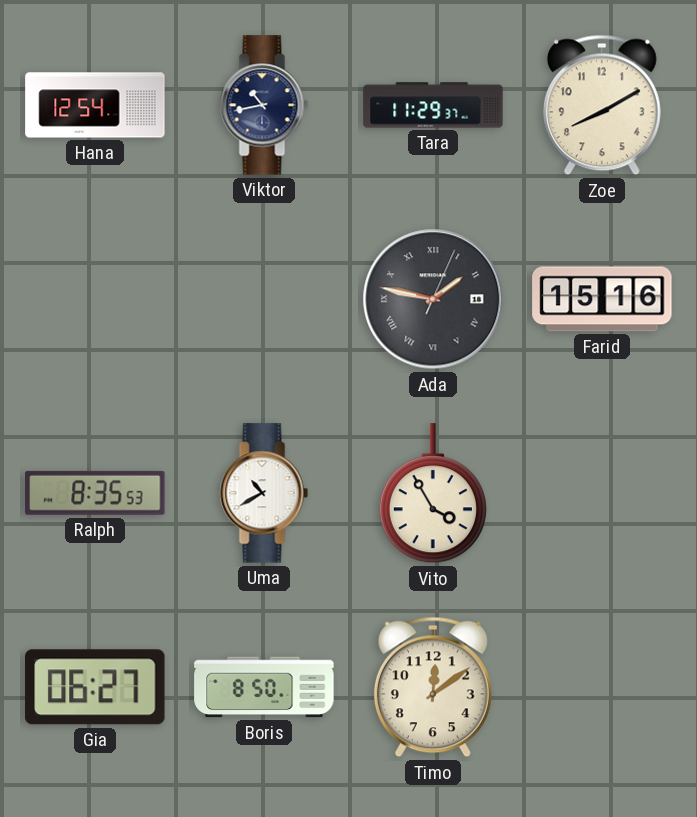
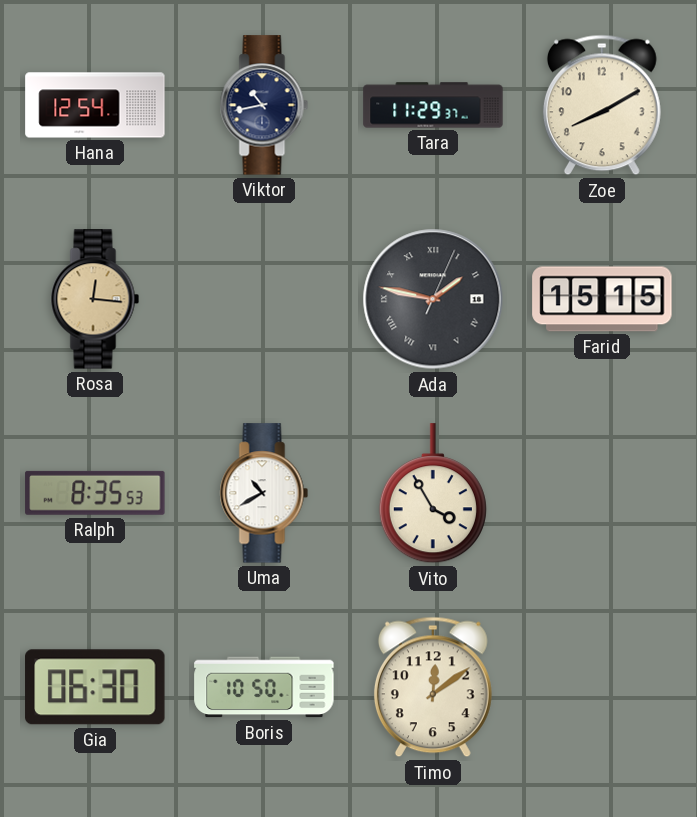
Rosa: none -> 12:16
Farid: 15:16 -> 15:15
Gia: 06:27 -> 06:30
Boris: 8:50 -> 10:50
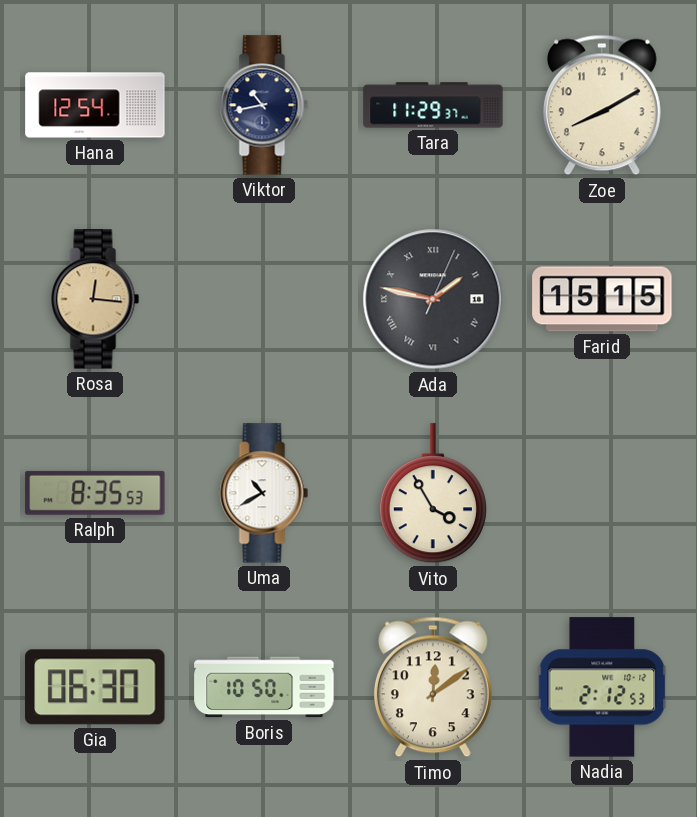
Nadia: none -> 2:12
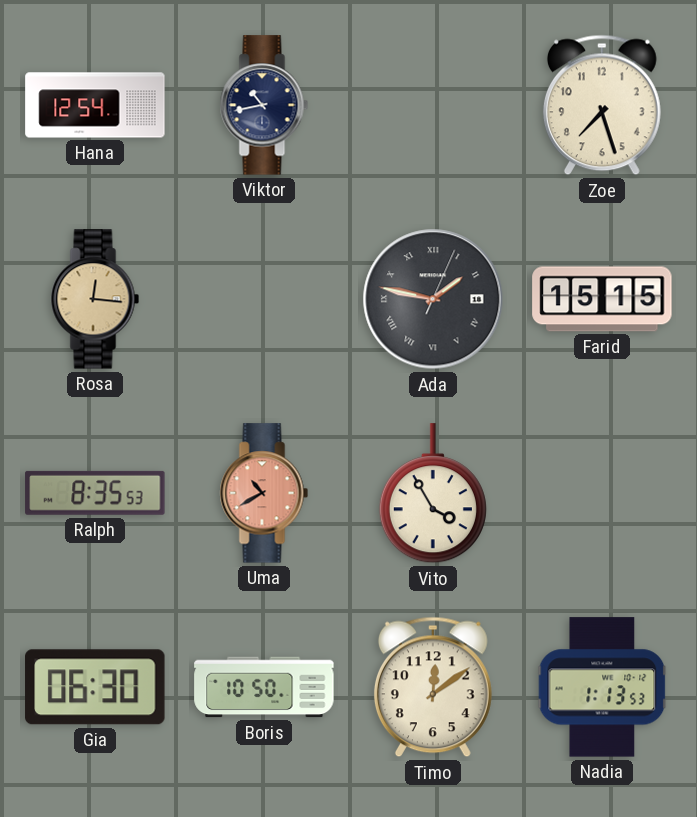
Tara: 11:29 -> none
Zoe: 8:10 -> 7:27
Uma dial: white -> salmon
Nadia: 2:12 -> 1:13
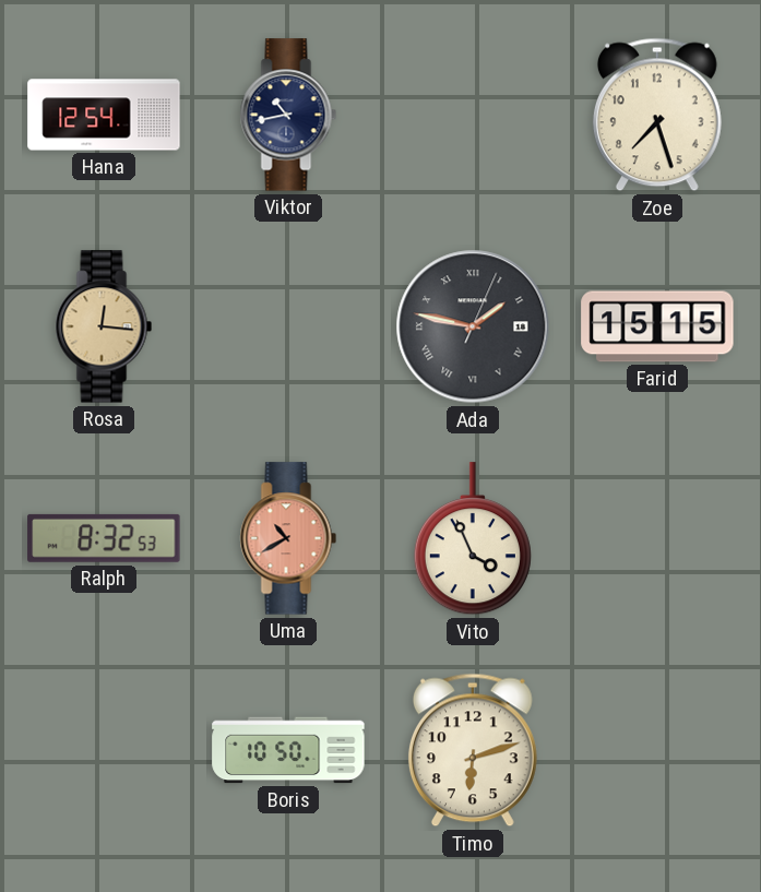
Ralph: 8:35 -> 8:32
Vito: 3:55 -> 3:56
Gia: 06:30 -> none
Timo: 12:09 -> 6:12
Nadia: 1:13 -> none
